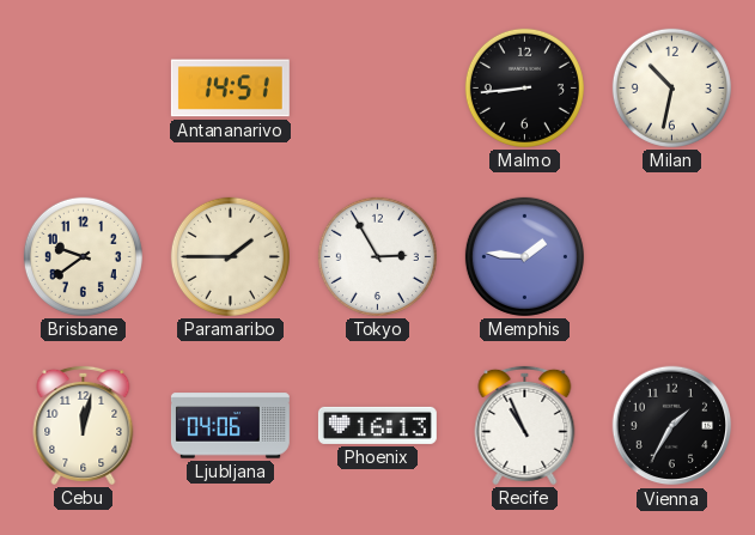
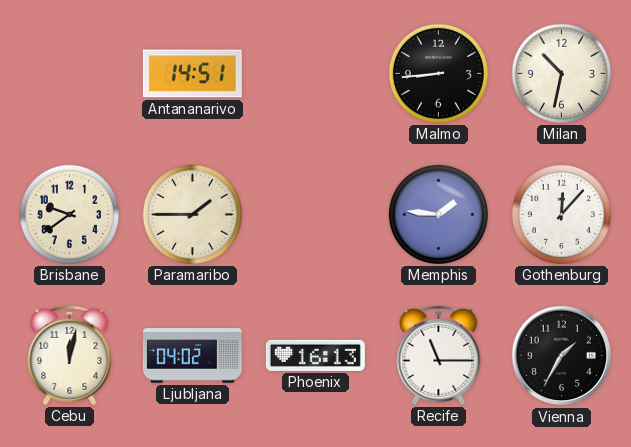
Tokyo: 2:55 -> none
Gothenburg: none -> 12:07
Ljubljana: 04:06 -> 04:02
Recife: 10:56 -> 11:15
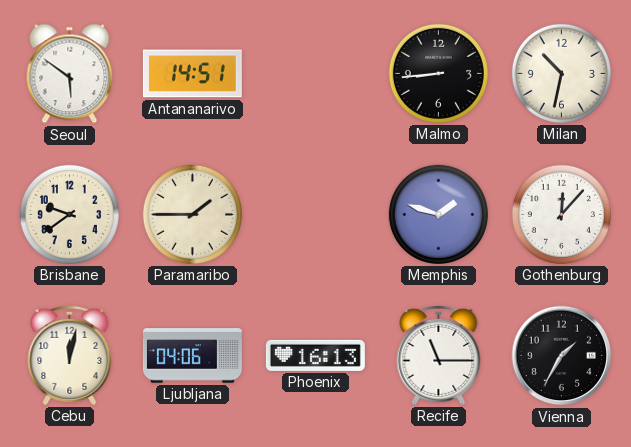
Seoul: none -> 5:51
Memphis: 1:46 -> 1:48
Ljubljana: 04:02 -> 04:06
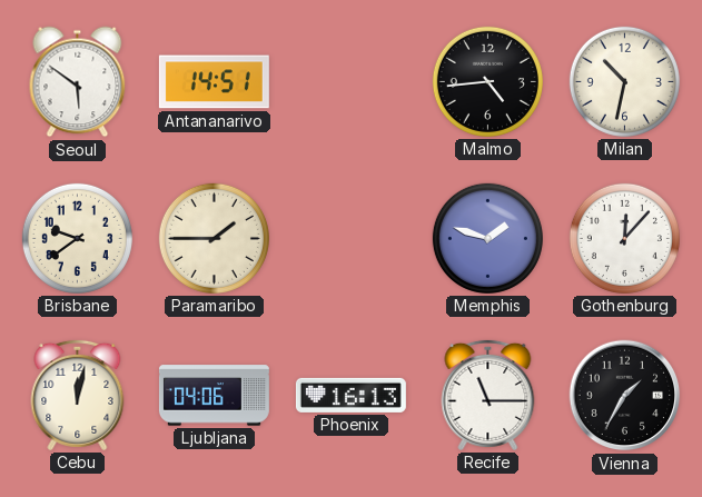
Malmo: 8:44 -> 4:44
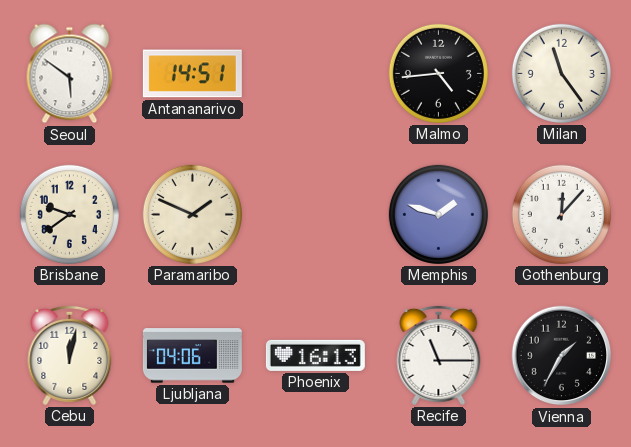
Milan: 10:32 -> 11:24
Paramaribo: 1:45 -> 1:49
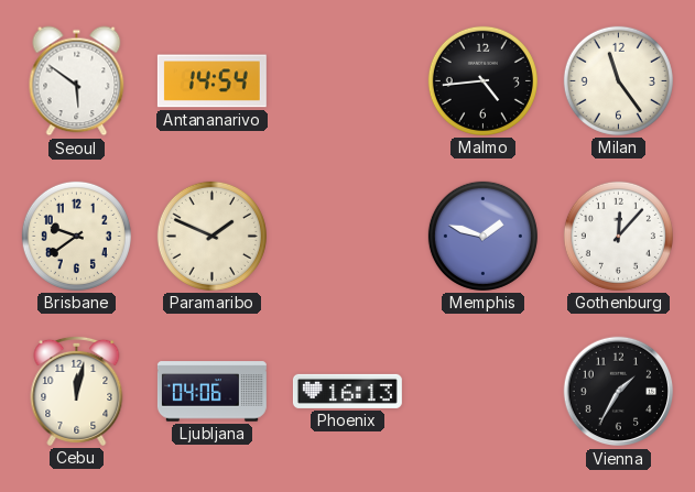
Antananarivo: 14:51 -> 14:54
Recife: 11:15 -> none
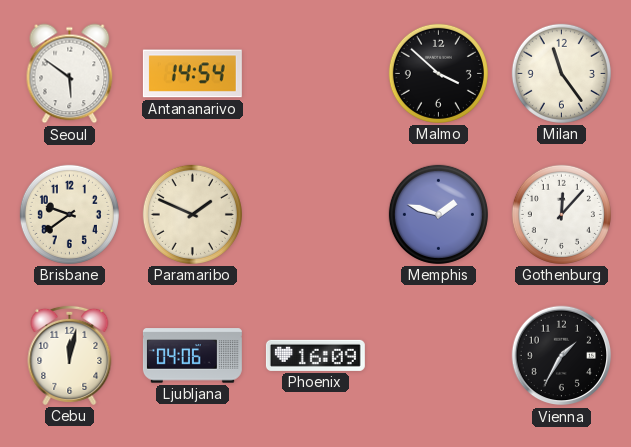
Malmo: 4:44 -> 3:52
Phoenix: 16:13 -> 16:09
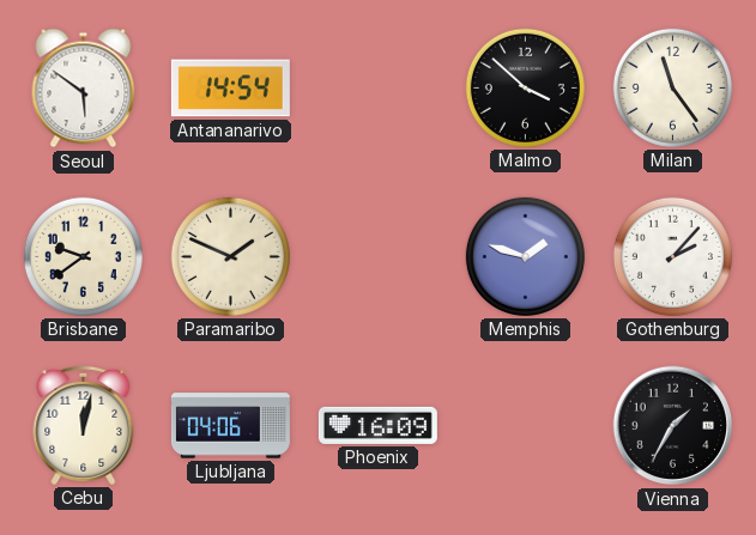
Gothenburg: 12:07 -> 2:07
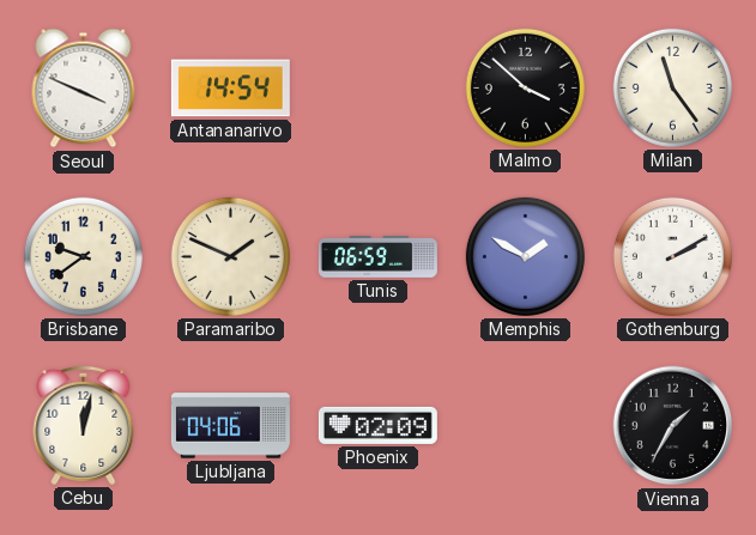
Seoul: 5:51 -> 3:49
Tunis: none -> 06:59
Memphis: 1:48 -> 1:50
Gothenburg: 2:07 -> 2:10
Phoenix: 16:09 -> 02:09
